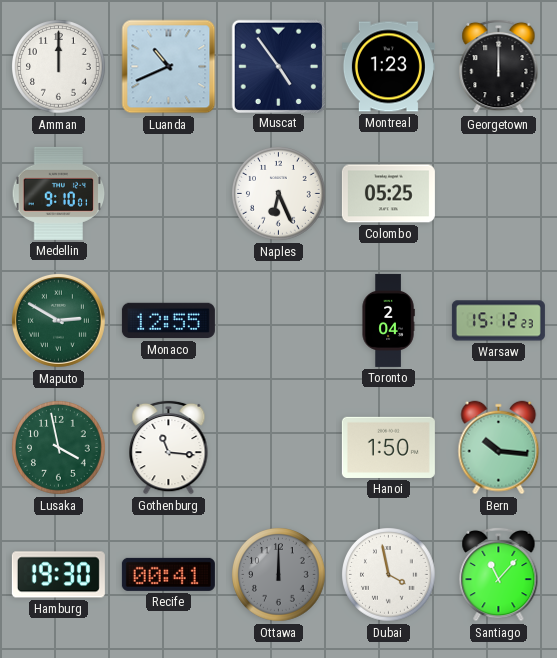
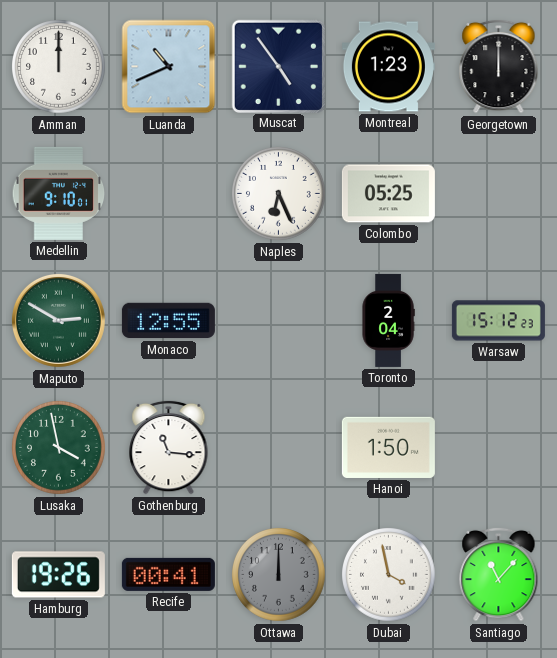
Bern: 10:16 -> none
Hamburg: 19:30 -> 19:26
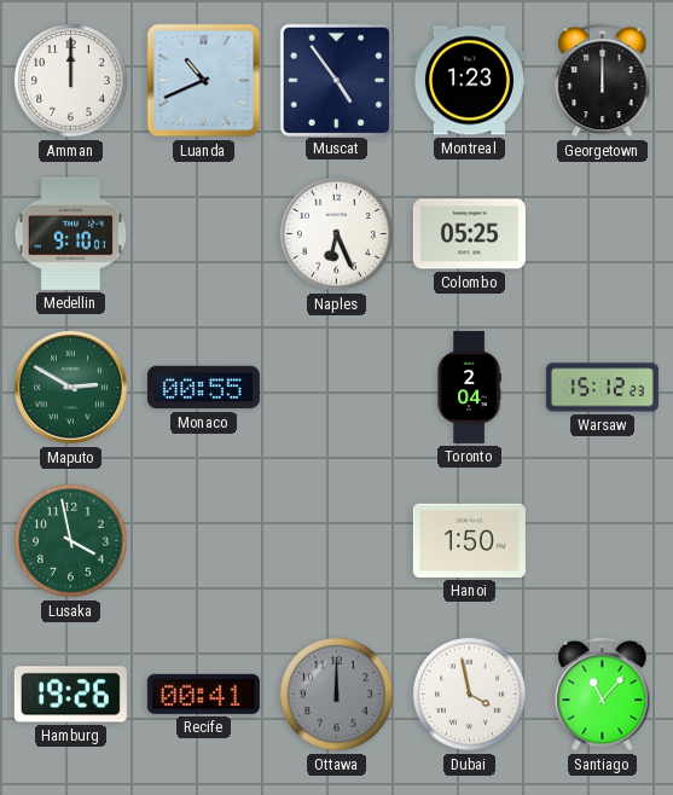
Monaco: 12:55 -> 00:55
Gothenburg: 11:16 -> none
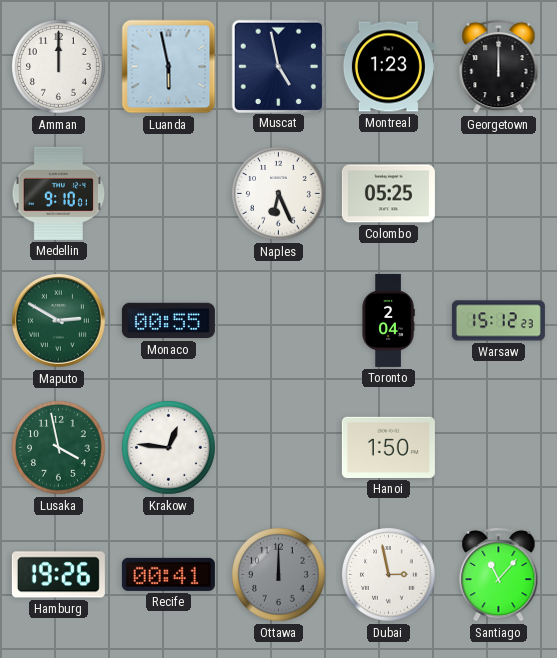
Luanda: 10:41 -> 5:58
Muscat: 4:54 -> 4:58
Krakow: none -> 12:46
Dubai: 3:58 -> 2:58
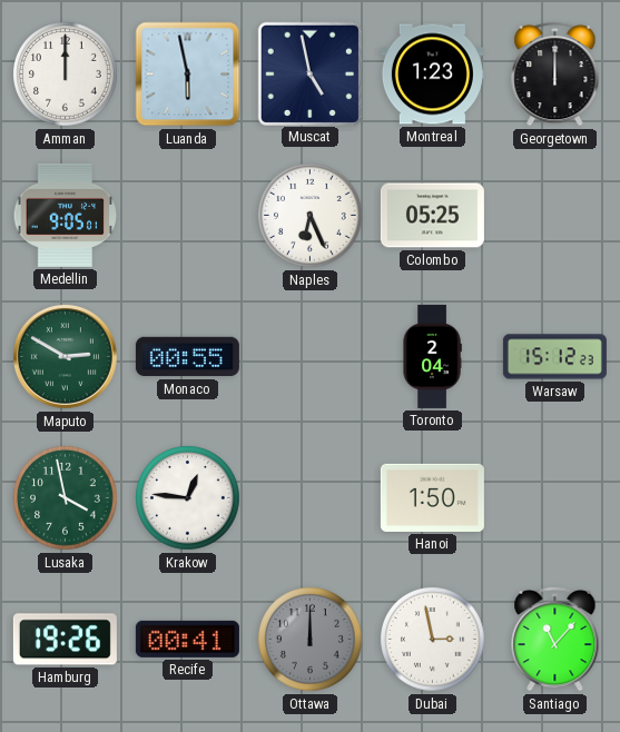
Medellin: 9:10 -> 9:05
